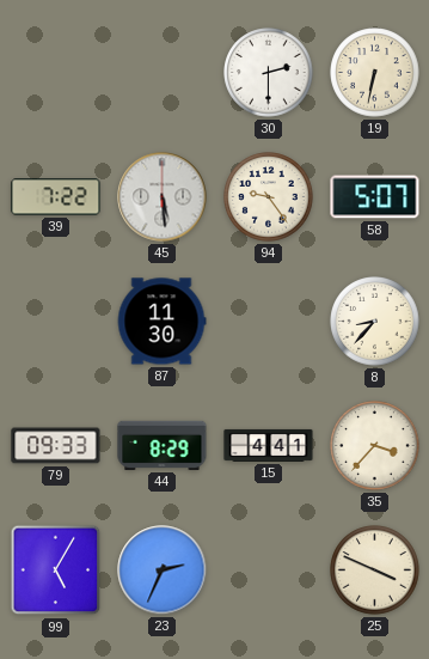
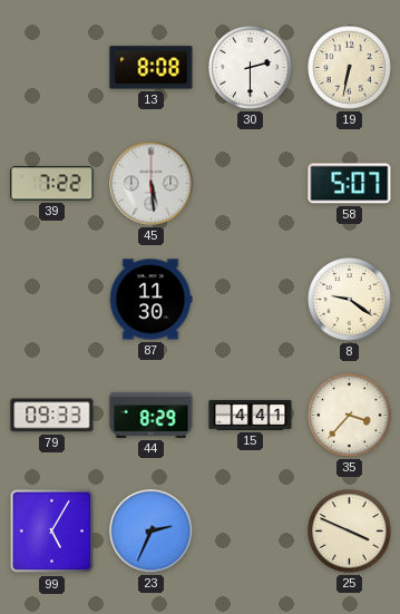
13: none -> 8:08
94: 9:24 -> none
8: 8:37 -> 9:21
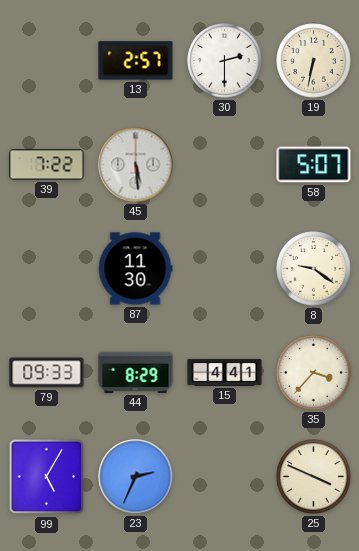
13: 8:08 -> 2:57
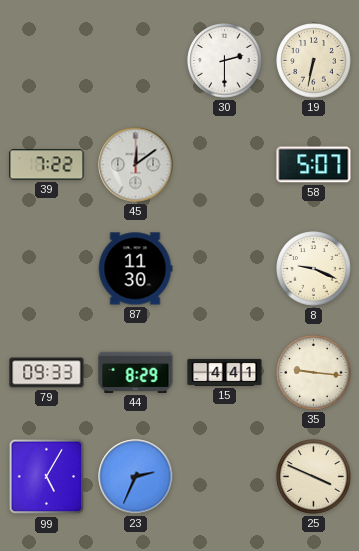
13: 2:57 -> none
45: 5:29 -> 12:09
8: 9:21 -> 9:19
35: 3:37 -> 9:16
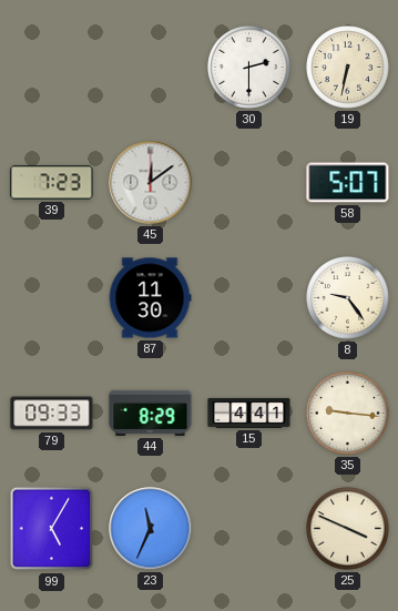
39: 7:22 -> 7:23
8: 9:19 -> 9:24
23: 2:34 -> 11:34
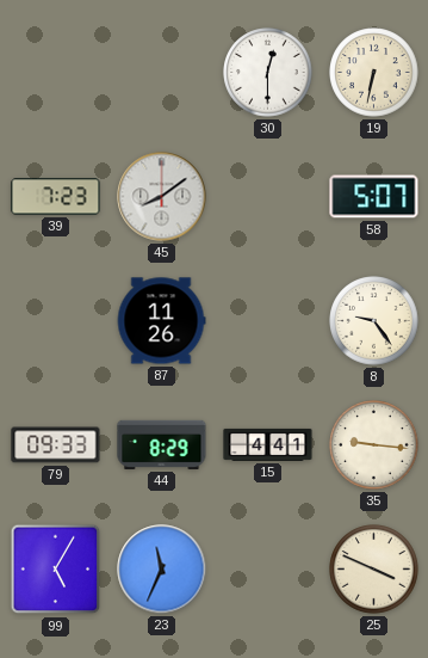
30: 2:30 -> 12:30
45: 12:09 -> 8:09
87: 11:30 -> 11:26
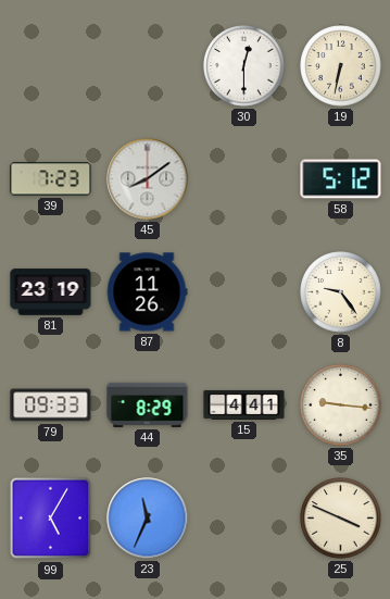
58: 5:07 -> 5:12
81: none -> 23:19
